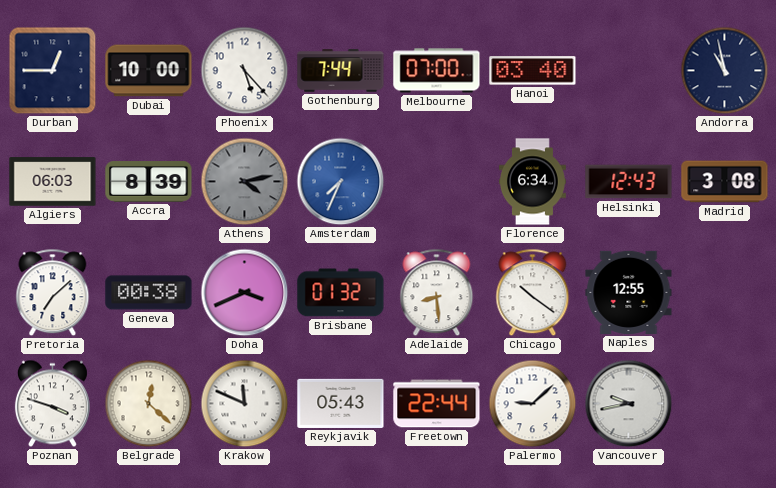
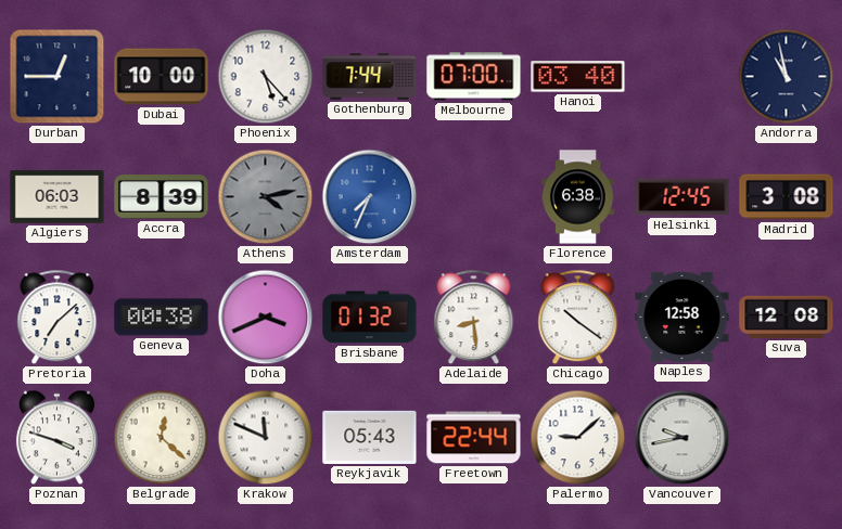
Florence: 6:34 -> 6:38
Helsinki: 12:43 -> 12:45
Naples: 12:55 -> 12:58
Suva: none -> 12:08
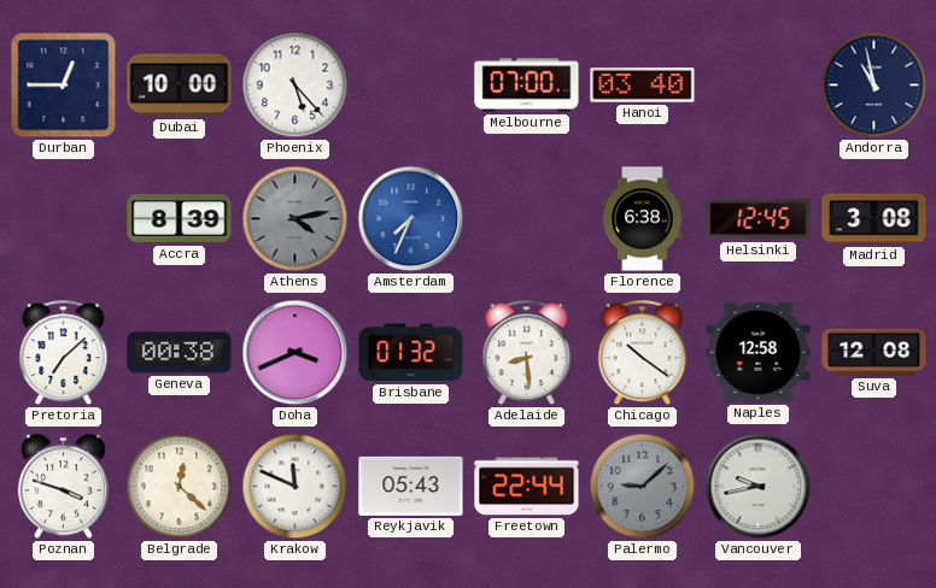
Gothenburg: 7:44 -> none
Algiers: 06:03 -> none
Palermo dial: white -> grey
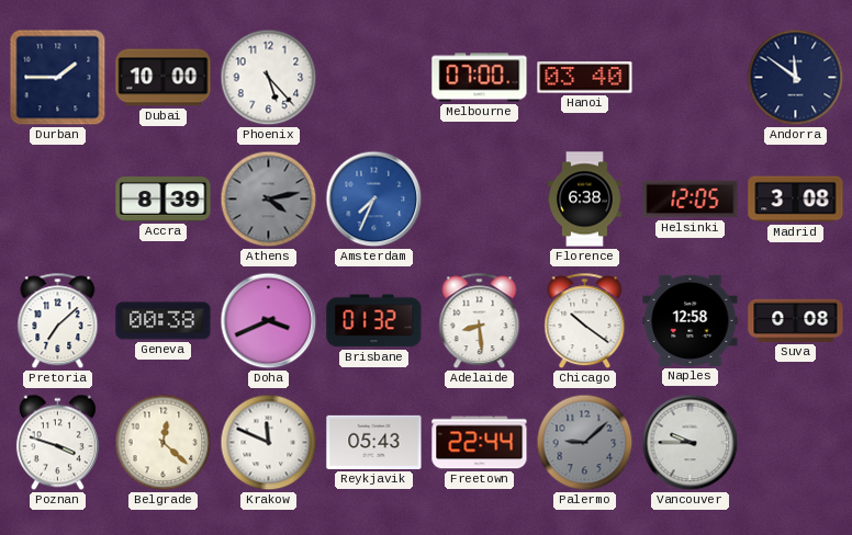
Durban: 12:45 -> 1:45
Andorra: 10:58 -> 11:51
Helsinki: 12:45 -> 12:05
Suva: 12:08 -> 0:08
Vancouver: 9:43 -> 9:45
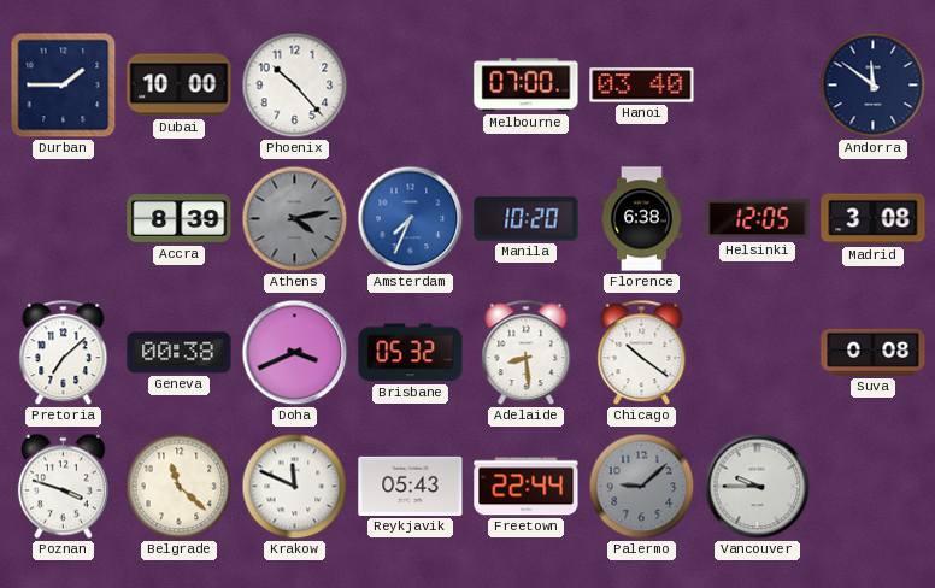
Phoenix: 5:23 -> 10:23
Manila: none -> 10:20
Brisbane: 01:32 -> 05:32
Naples: 12:58 -> none
Belgrade: 12:22 -> 11:22
